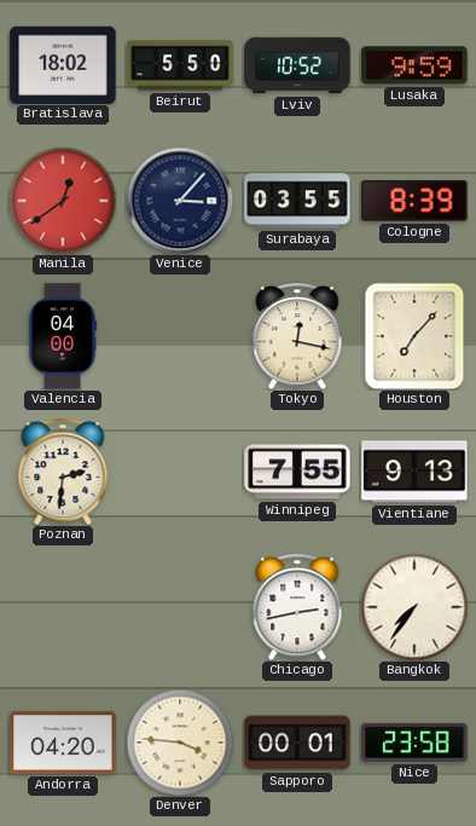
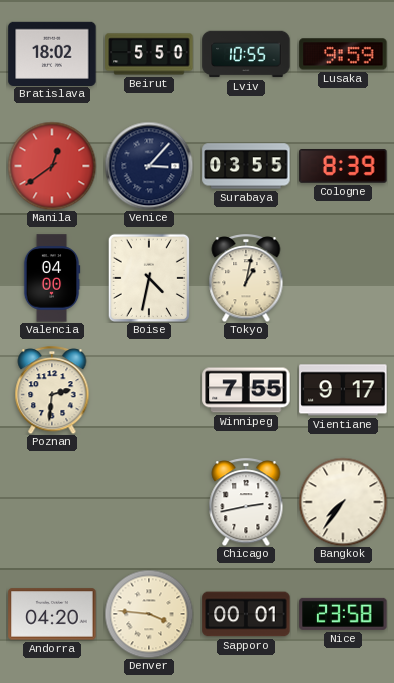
Lviv: 10:52 -> 10:55
Boise: none -> 4:32
Tokyo: 12:17 -> 1:02
Houston: 7:07 -> none
Vientiane: 9:13 -> 9:17
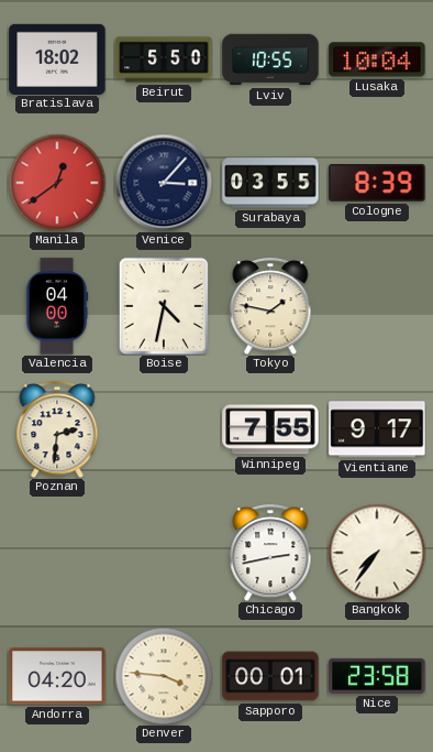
Lusaka: 9:59 -> 10:04
Tokyo: 1:02 -> 1:47
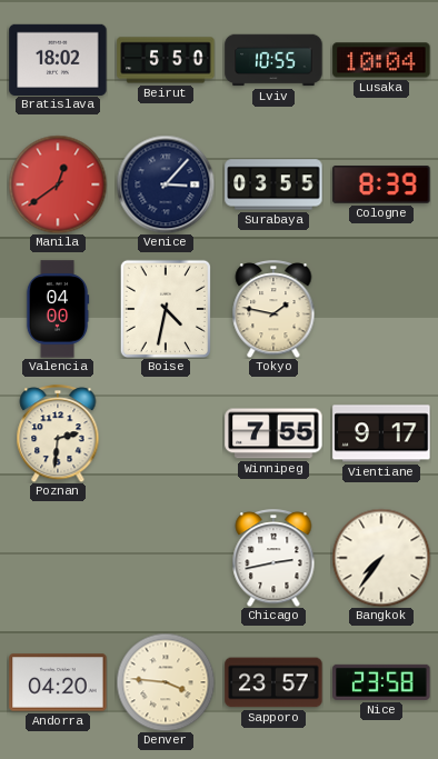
Sapporo: 00:01 -> 23:57
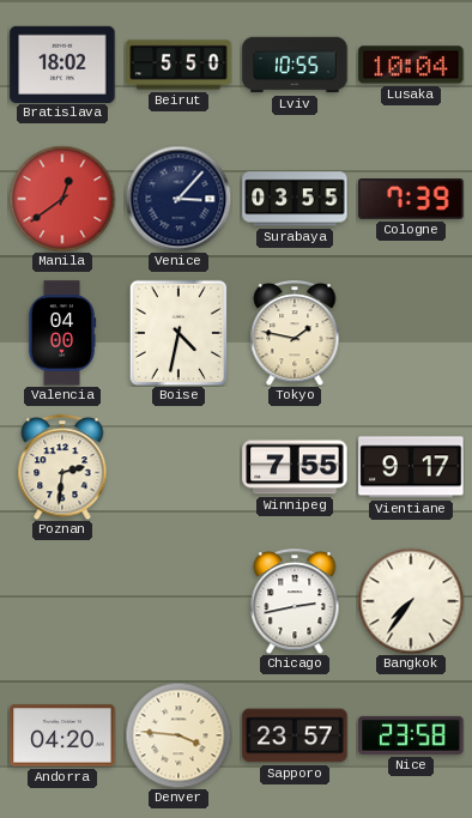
Cologne: 8:39 -> 7:39
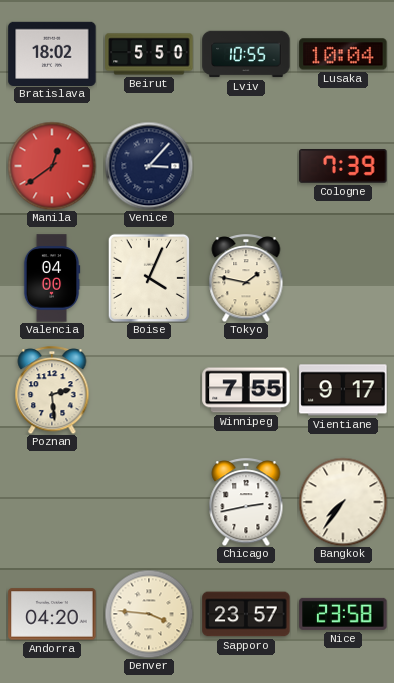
Surabaya: 03:55 -> none
Boise: 4:32 -> 4:04
Poznan: 2:31 -> 2:29
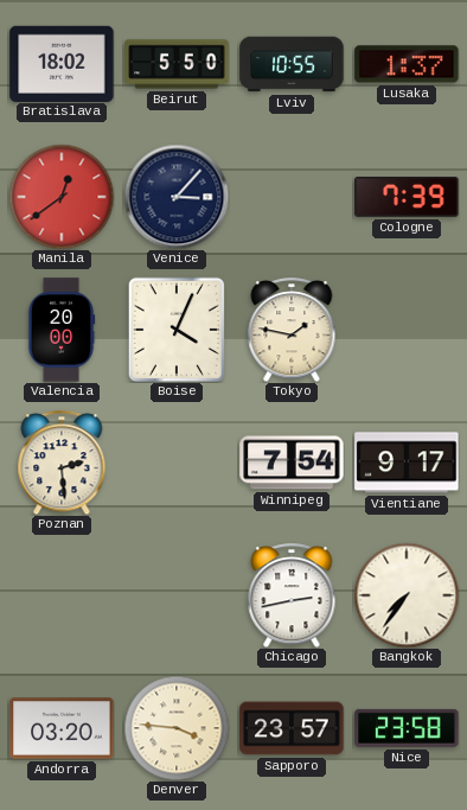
Lusaka: 10:04 -> 1:37
Valencia: 04:00 -> 20:00
Winnipeg: 7:55 -> 7:54
Andorra: 04:20 -> 03:20
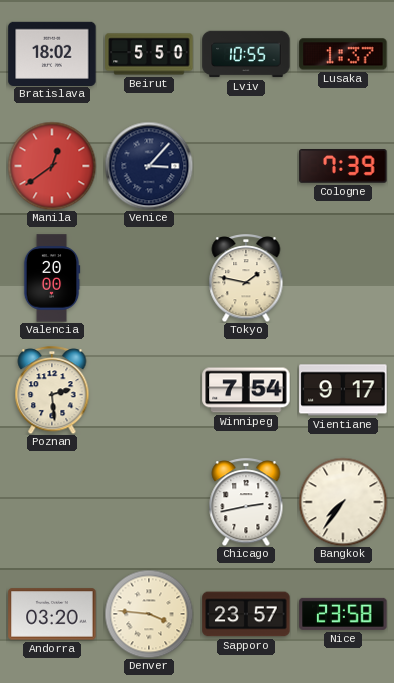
Boise: 4:04 -> none
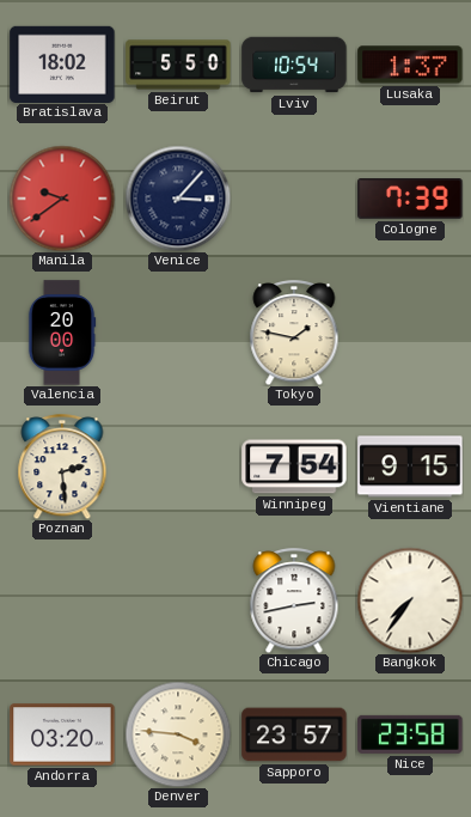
Lviv: 10:55 -> 10:54
Manila: 12:39 -> 9:39
Vientiane: 9:17 -> 9:15
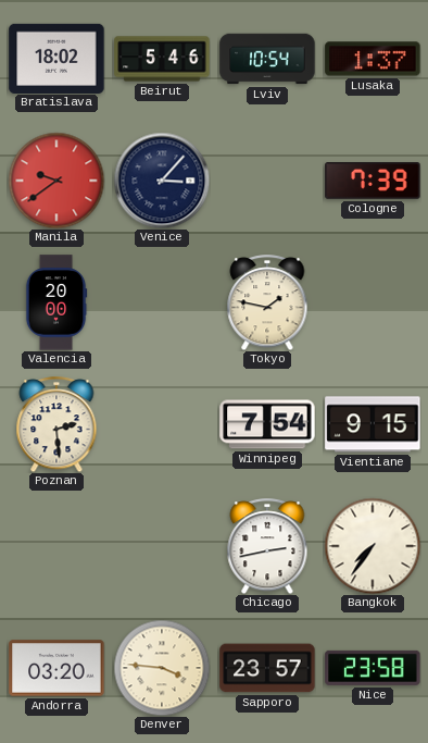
Beirut: 5:50 -> 5:46
